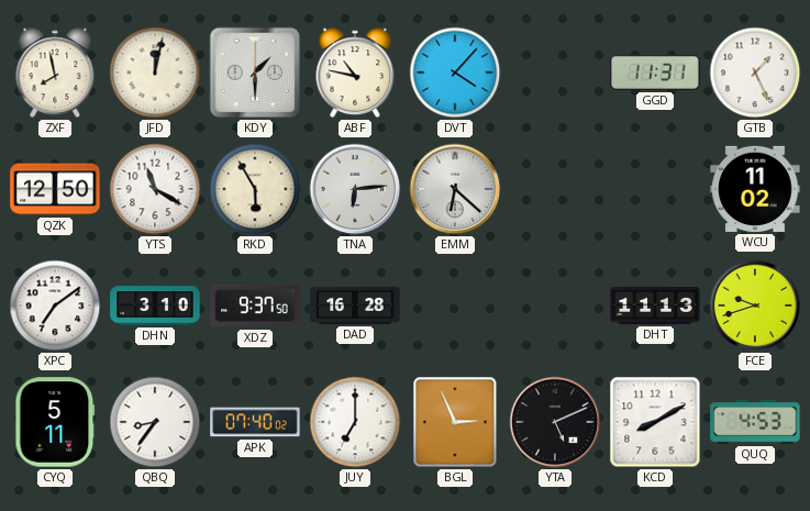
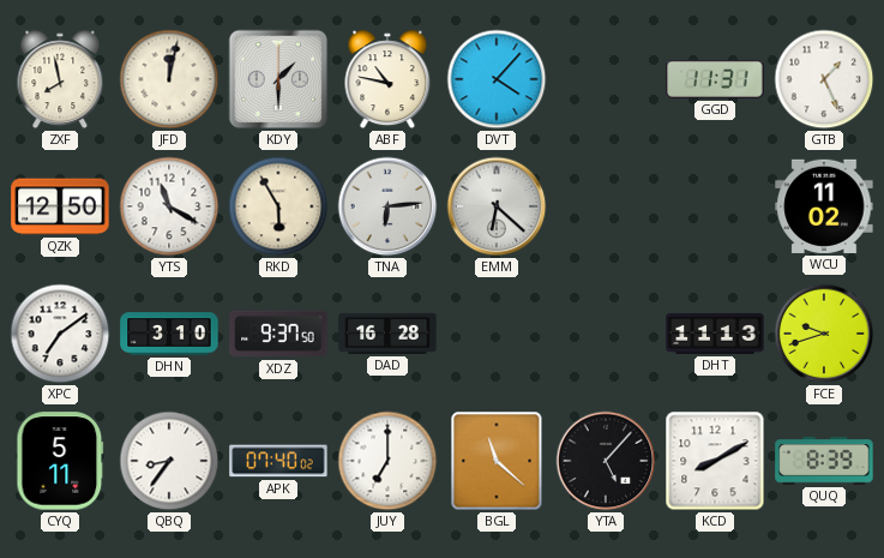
BGL: 2:56 -> 11:22
YTA: 5:11 -> 5:07
QUQ: 4:53 -> 8:39
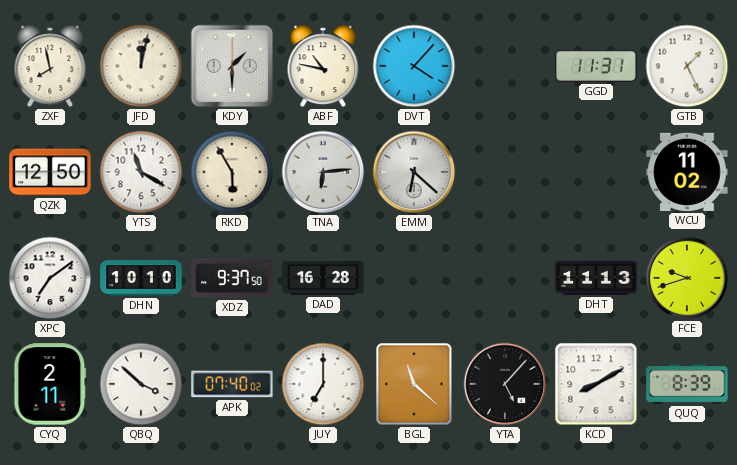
DHN: 3:10 -> 10:10
CYQ: 5:11 -> 2:11
QBQ: 8:36 -> 3:52
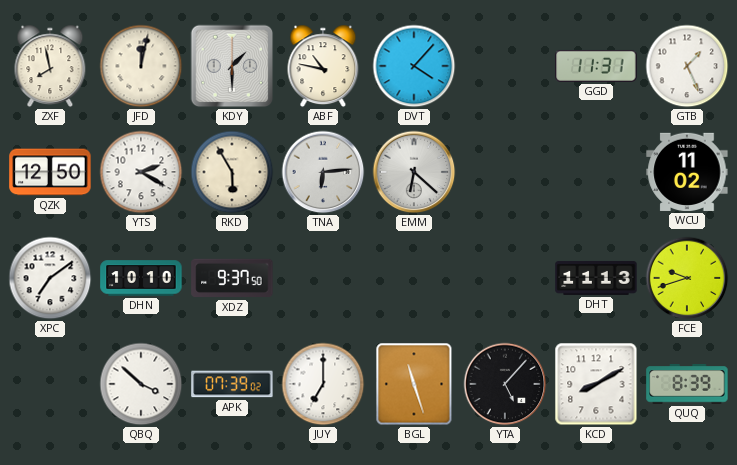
YTS: 11:20 -> 2:20
DAD: 16:28 -> none
CYQ: 2:11 -> none
APK: 07:40 -> 07:39
BGL: 11:22 -> 11:27
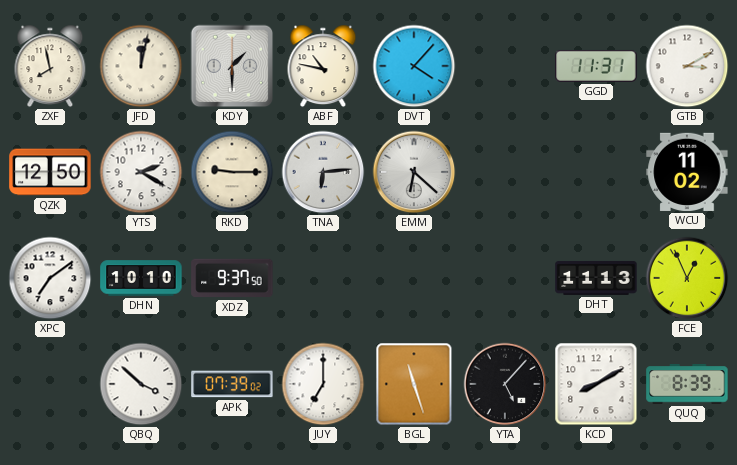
GTB: 1:26 -> 3:10
RKD: 5:55 -> 9:15
FCE: 9:42 -> 12:56
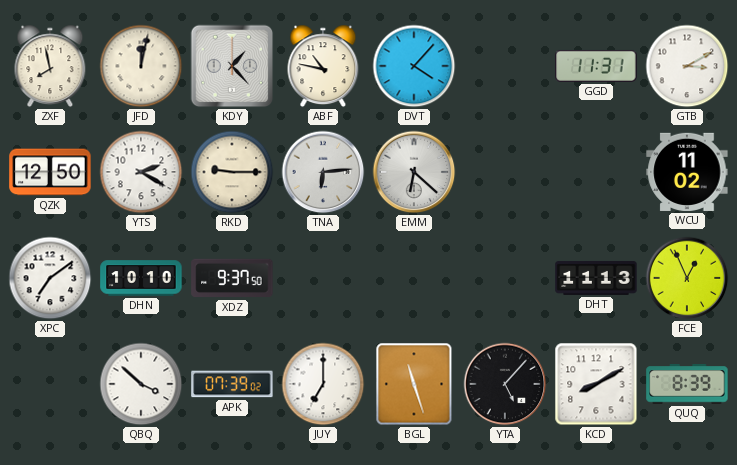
KDY: 1:30 -> 1:23
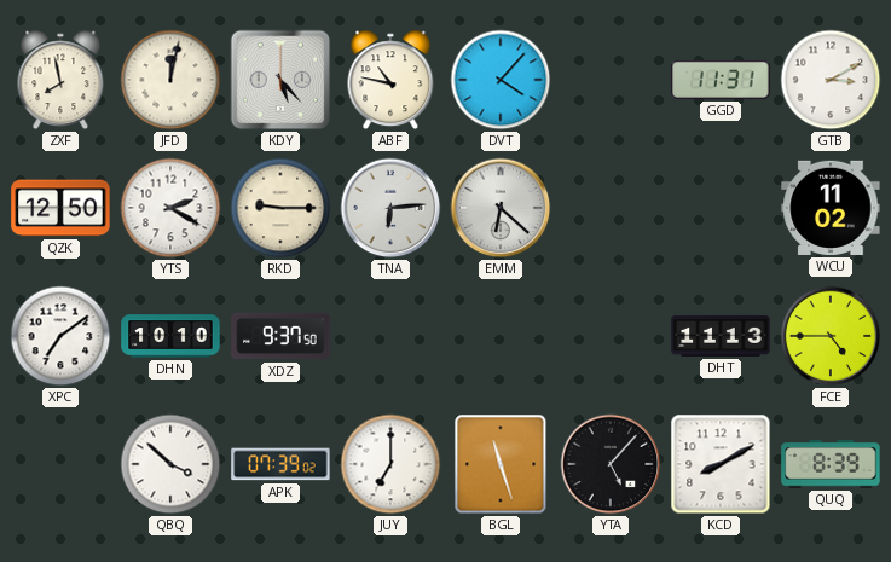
KDY: 1:23 -> 5:23
FCE: 12:56 -> 4:45
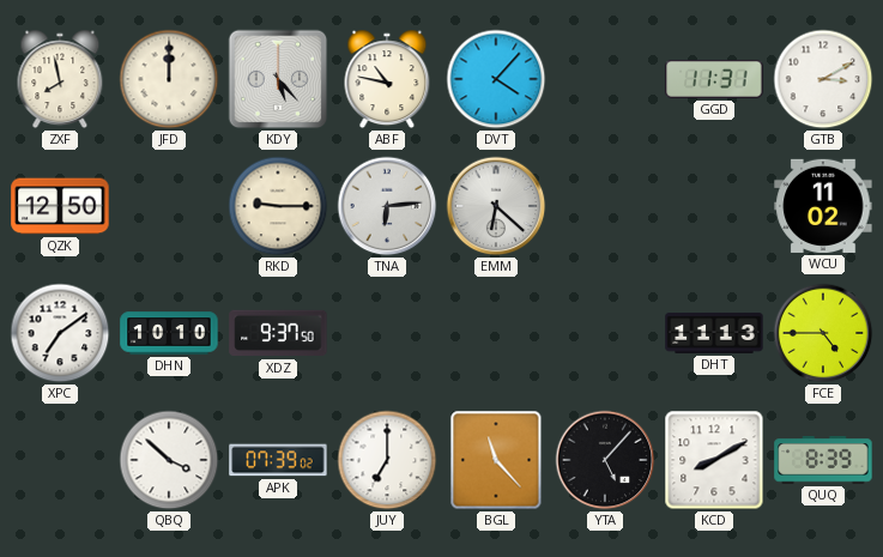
JFD: 12:02 -> 12:00
YTS: 2:20 -> none
BGL: 11:27 -> 11:23
